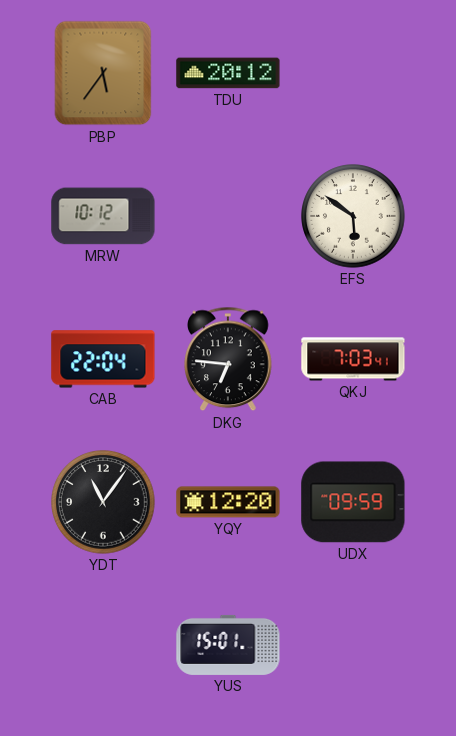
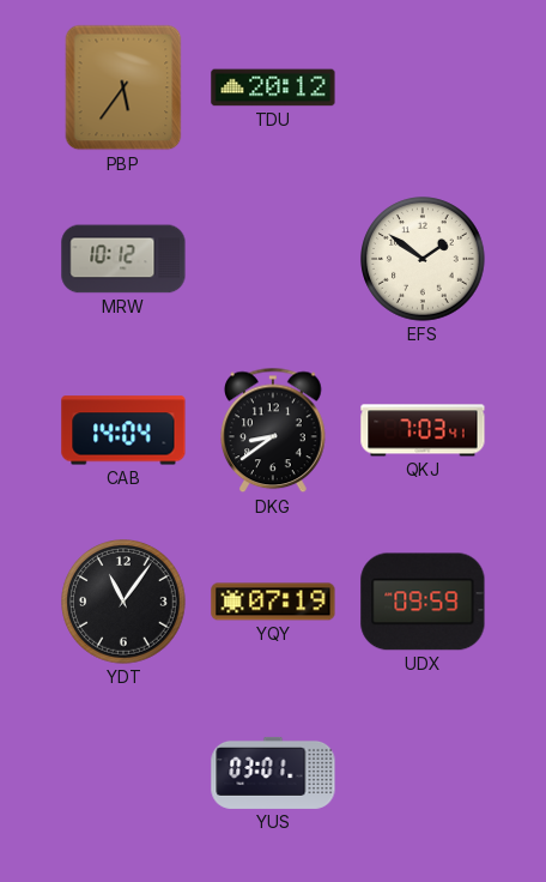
EFS: 5:51 -> 1:51
CAB: 22:04 -> 14:04
DKG: 6:46 -> 8:39
YQY: 12:20 -> 07:19
YUS: 15:01 -> 03:01
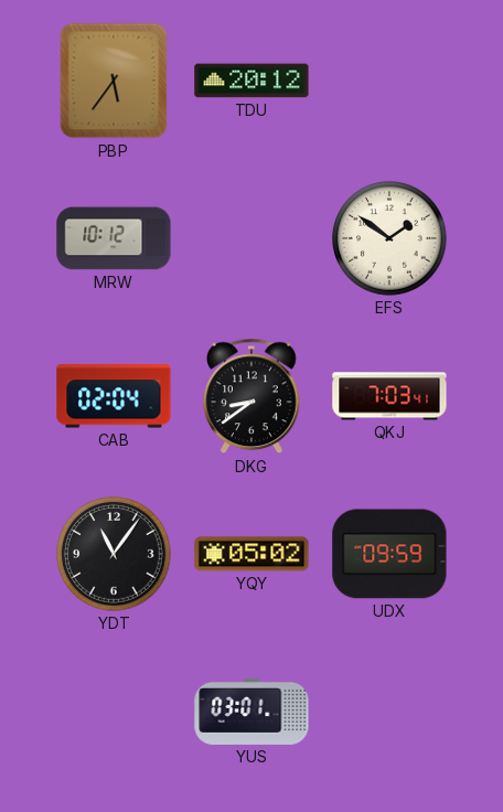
CAB: 14:04 -> 02:04
YQY: 07:19 -> 05:02
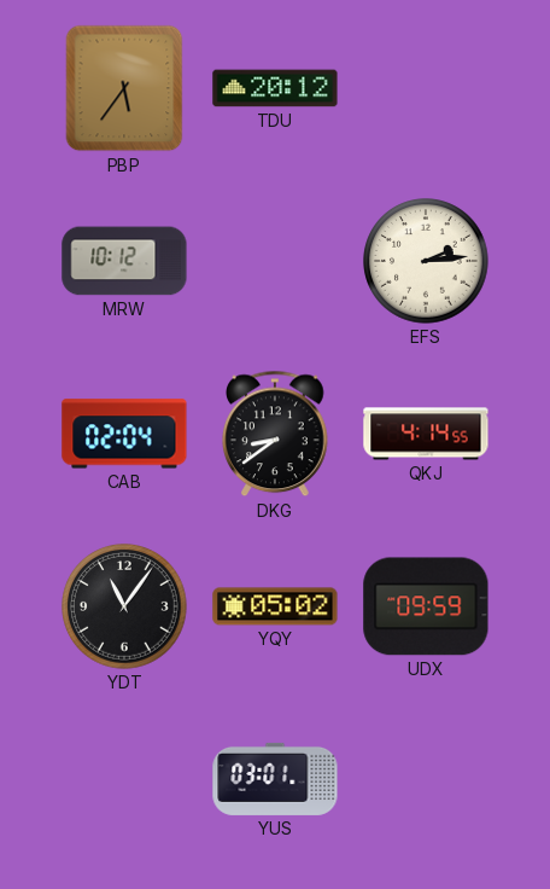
EFS: 1:51 -> 2:14
QKJ: 7:03 -> 4:14
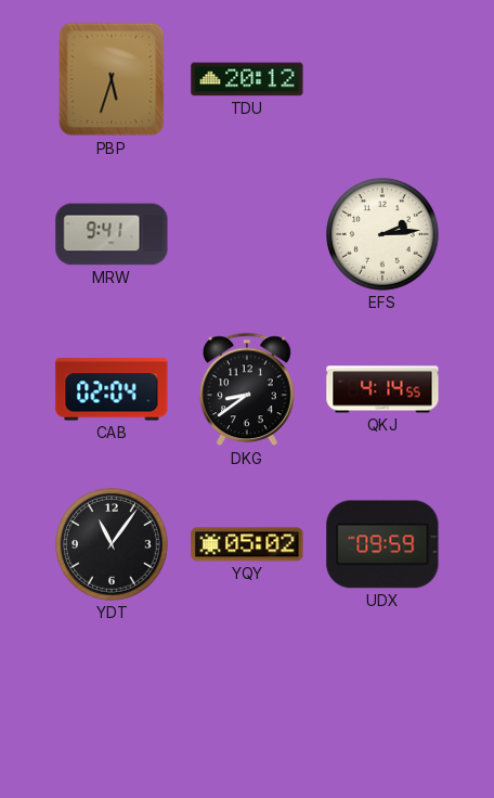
PBP: 5:36 -> 5:33
MRW: 10:12 -> 9:41
YUS: 03:01 -> none
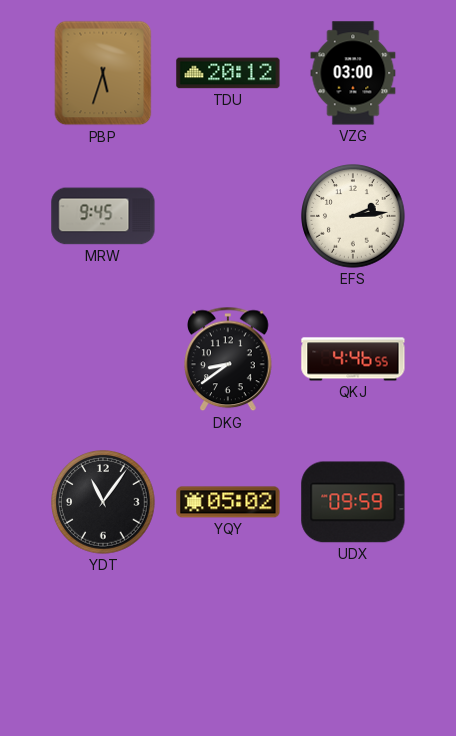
VZG: none -> 03:00
MRW: 9:41 -> 9:45
CAB: 02:04 -> none
QKJ: 4:14 -> 4:46
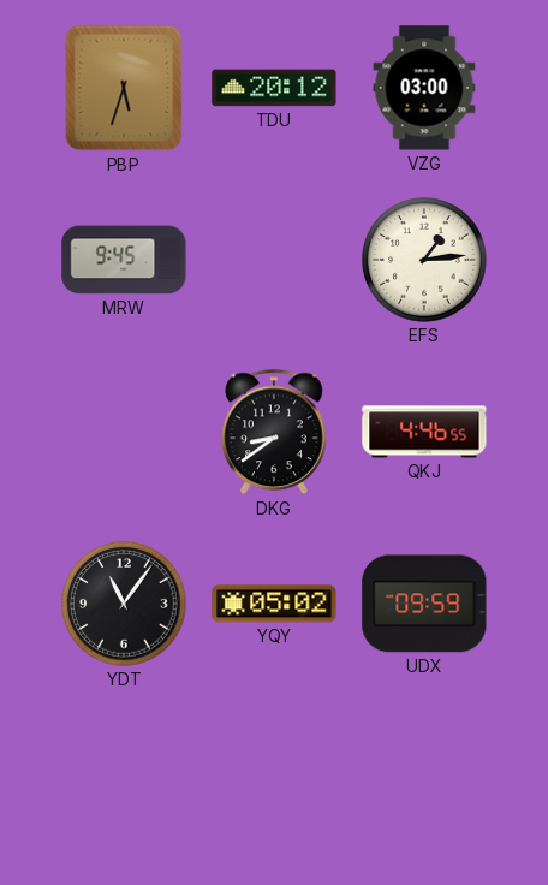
EFS: 2:14 -> 1:14
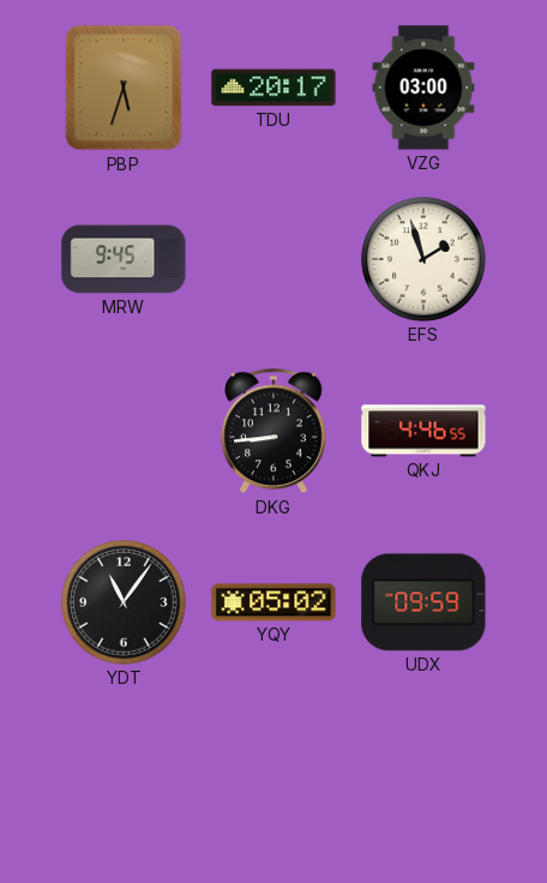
TDU: 20:12 -> 20:17
EFS: 1:14 -> 1:57
DKG: 8:39 -> 8:44
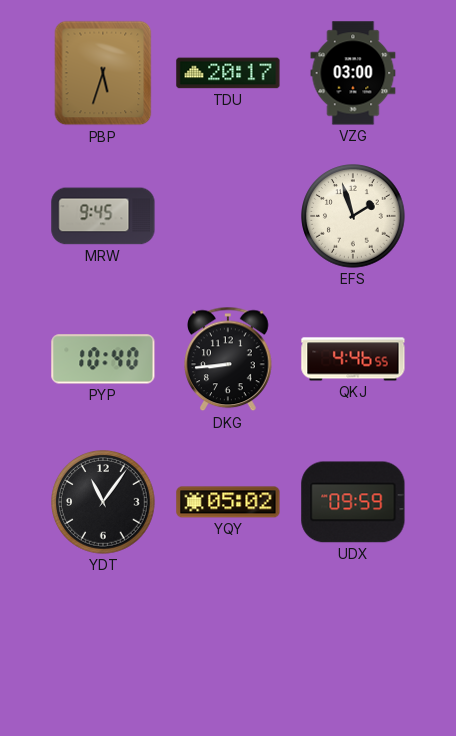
PYP: none -> 10:40
